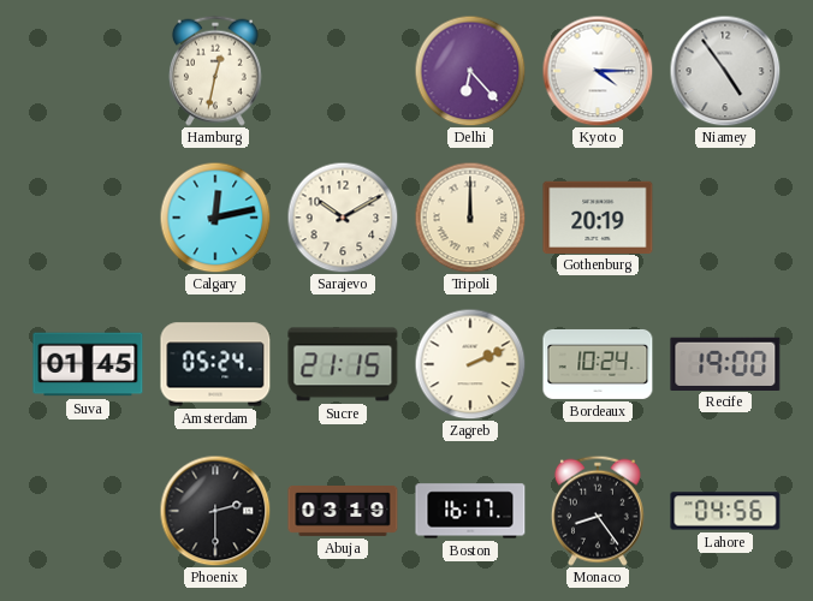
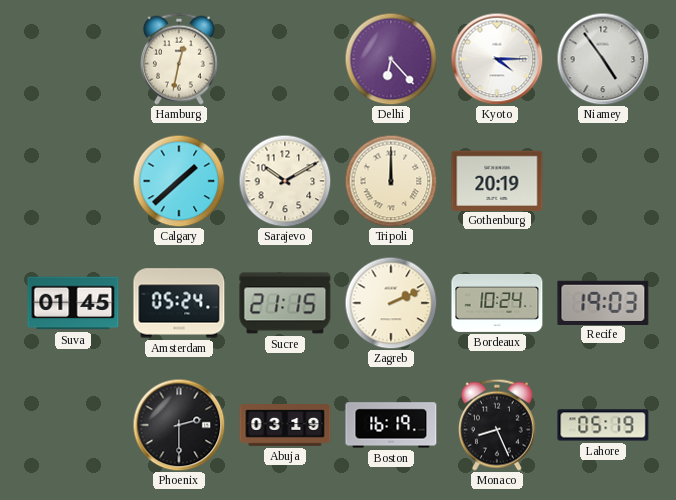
Calgary: 12:13 -> 1:38
Recife: 19:00 -> 19:03
Boston: 16:17 -> 16:19
Monaco: 8:24 -> 8:26
Lahore: 04:56 -> 05:19
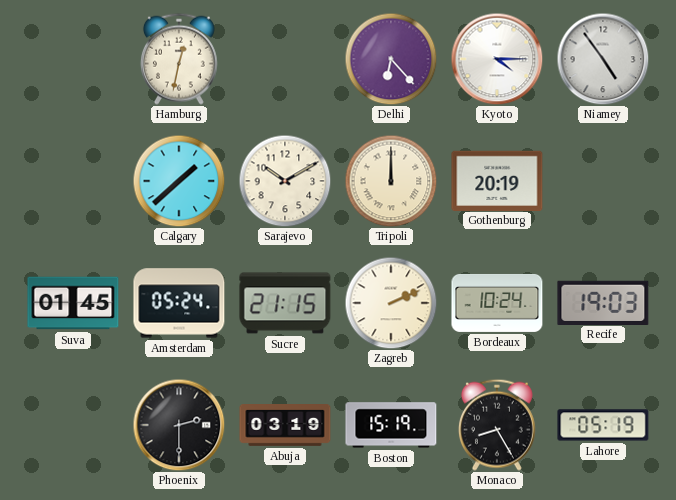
Boston: 16:19 -> 15:19
Monaco: 8:26 -> 8:25
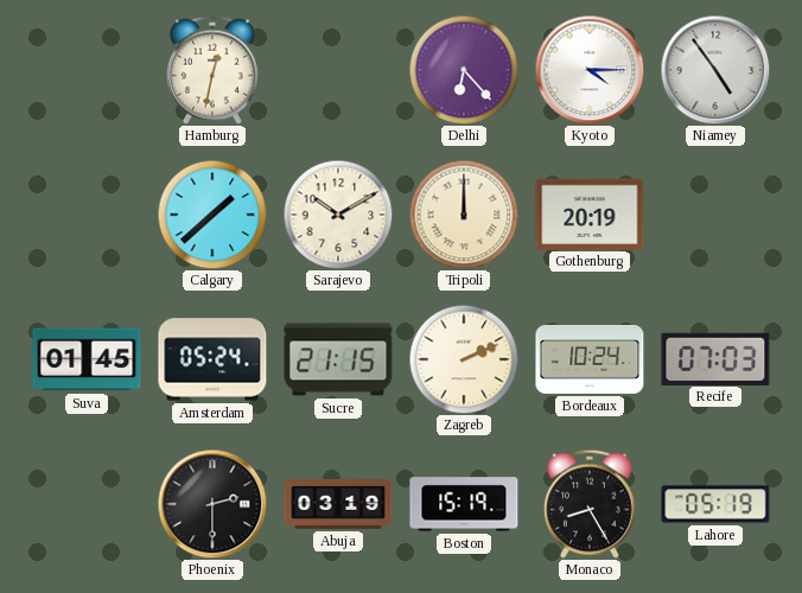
Recife: 19:03 -> 07:03
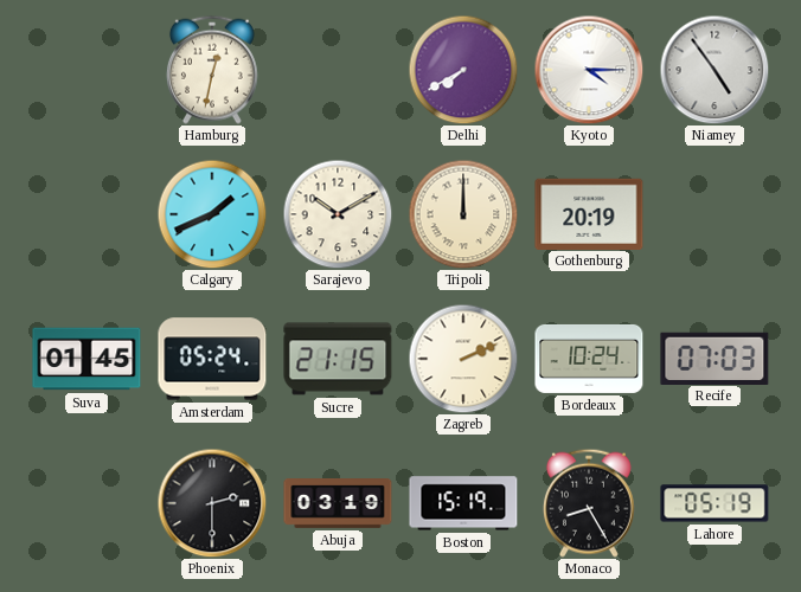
Delhi: 6:23 -> 7:40
Calgary: 1:38 -> 1:41
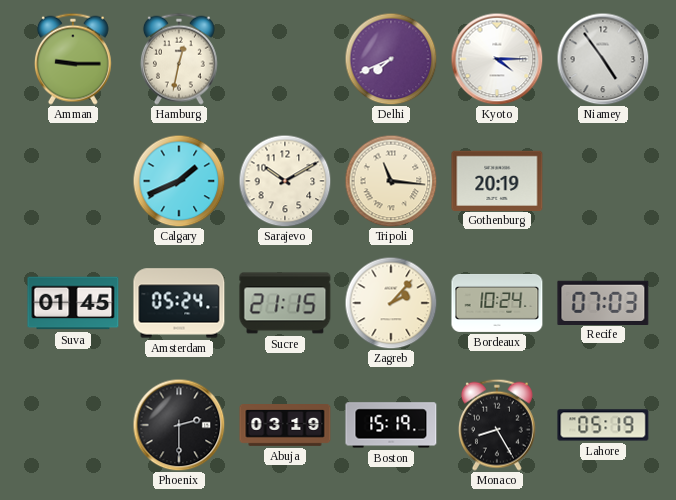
Amman: none -> 9:15
Delhi: 7:40 -> 7:41
Tripoli: 12:00 -> 11:16
Zagreb: 2:11 -> 2:07
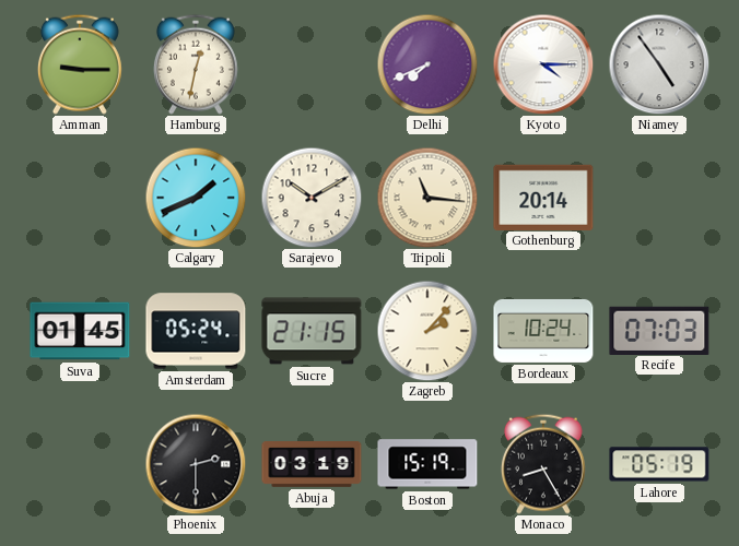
Gothenburg: 20:19 -> 20:14
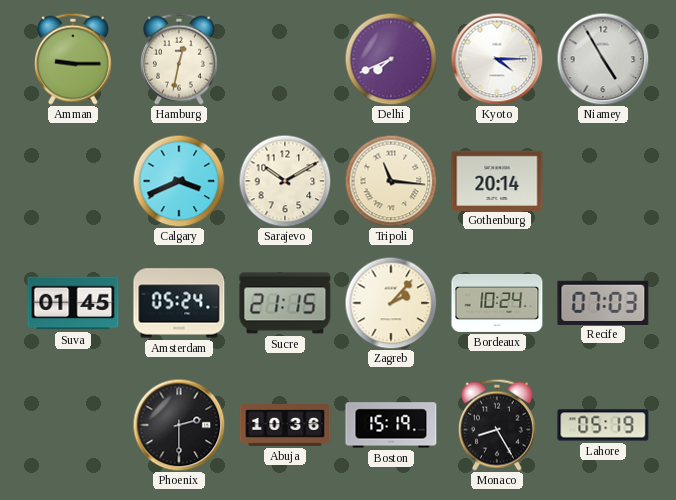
Niamey: 4:54 -> 4:55
Calgary: 1:41 -> 3:41
Abuja: 03:19 -> 10:36
